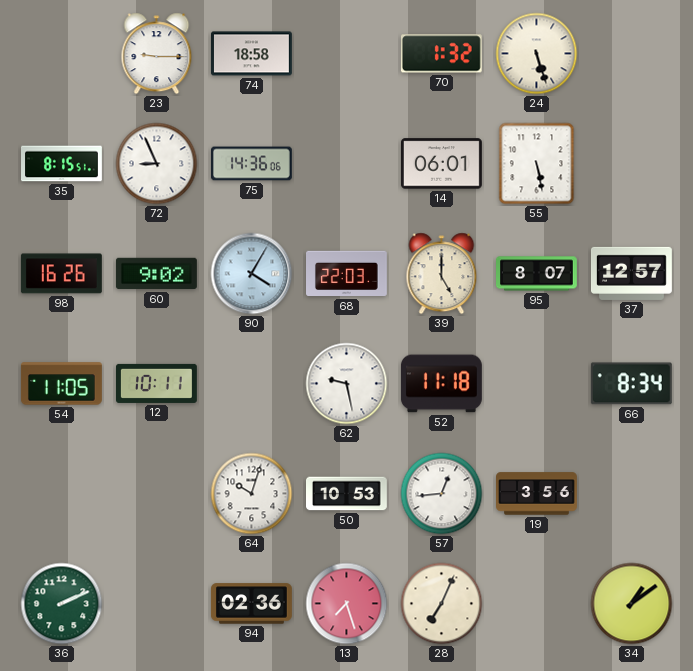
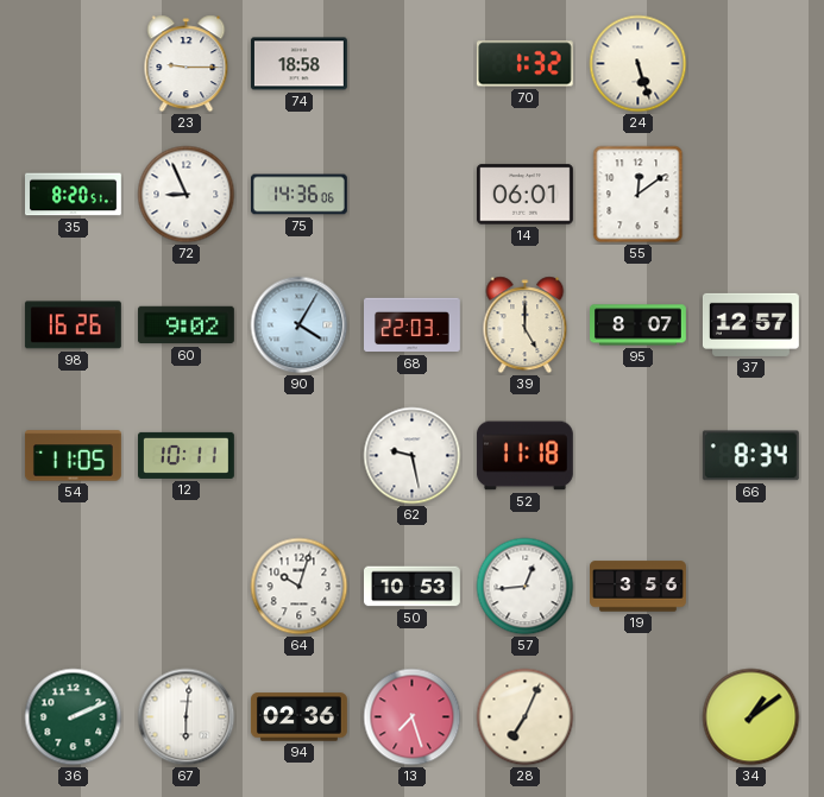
35: 8:15 -> 8:20
55: 5:28 -> 12:09
67: none -> 6:01
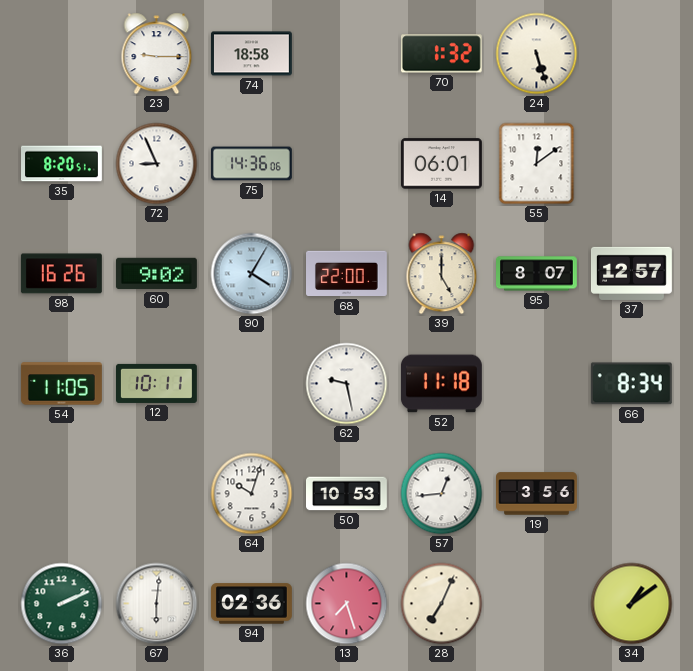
68: 22:03 -> 22:00
